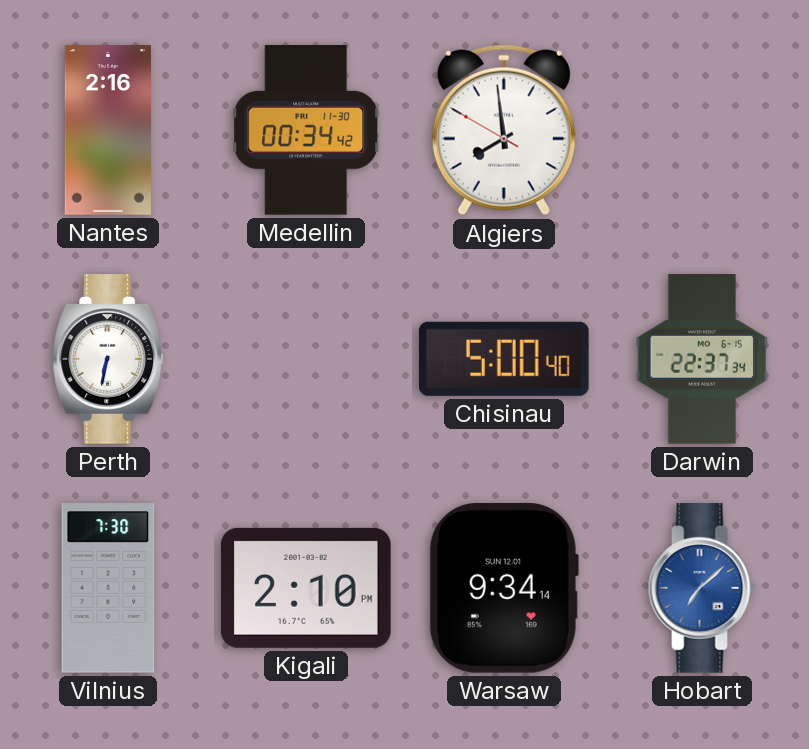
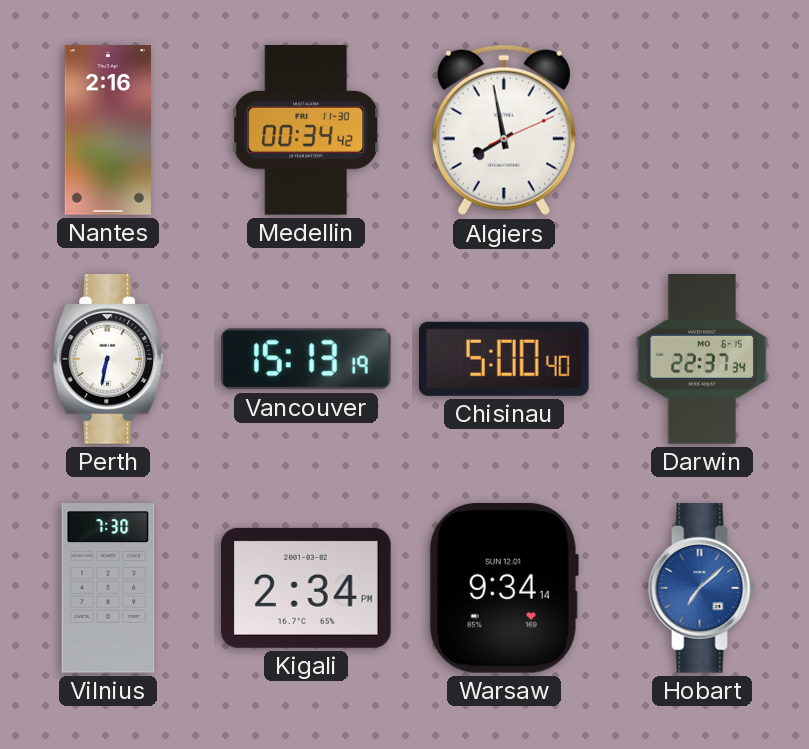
Algiers: 7:58:50 -> 7:58:11
Vancouver: none -> 15:13
Kigali: 2:10 -> 2:34
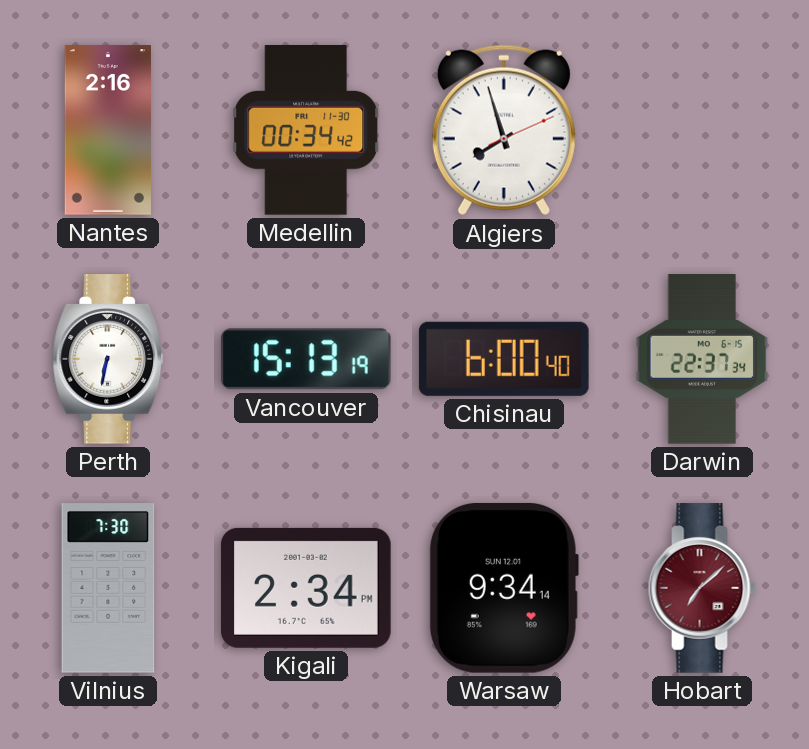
Algiers: 7:58 -> 7:57
Chisinau: 5:00 -> 6:00
Hobart dial: blue -> burgundy
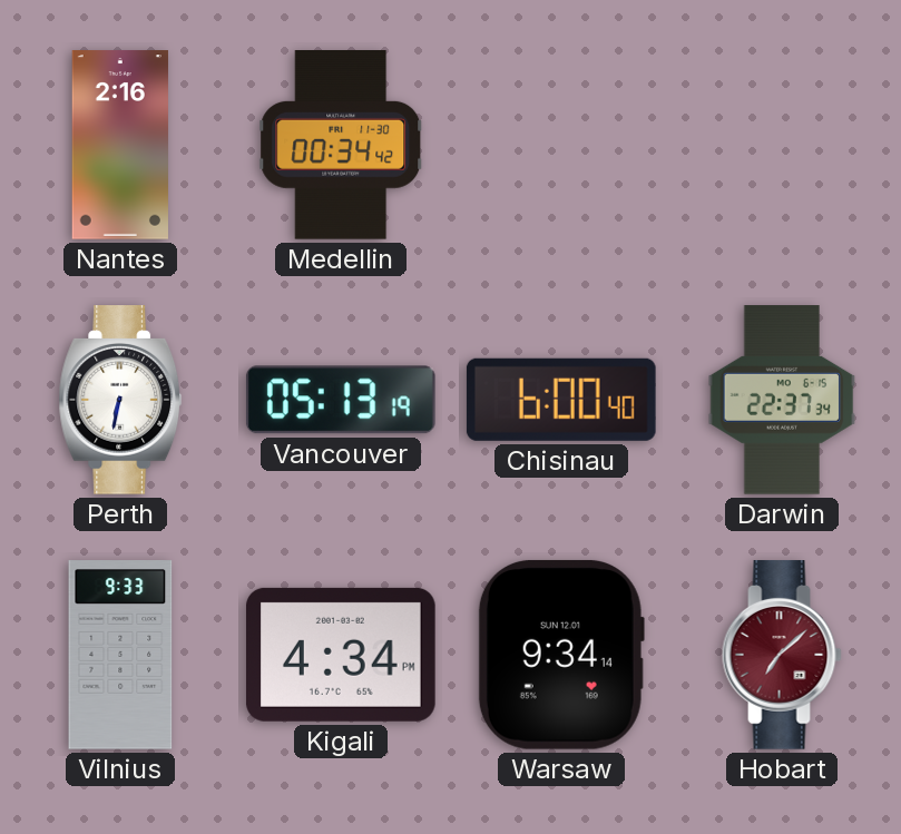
Algiers: 7:57 -> none
Vancouver: 15:13 -> 05:13
Vilnius: 7:30 -> 9:33
Kigali: 2:34 -> 4:34
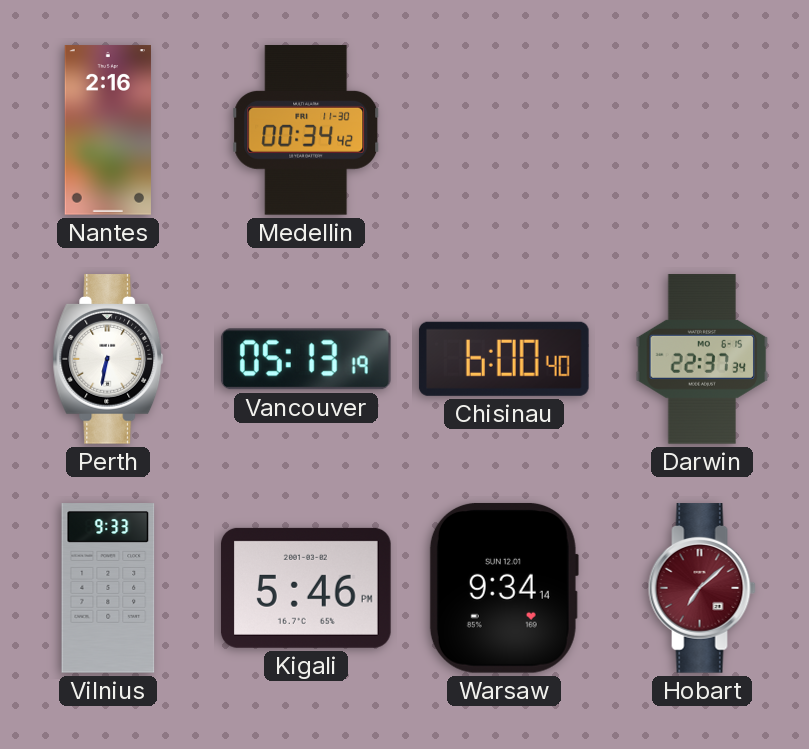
Kigali: 4:34 -> 5:46
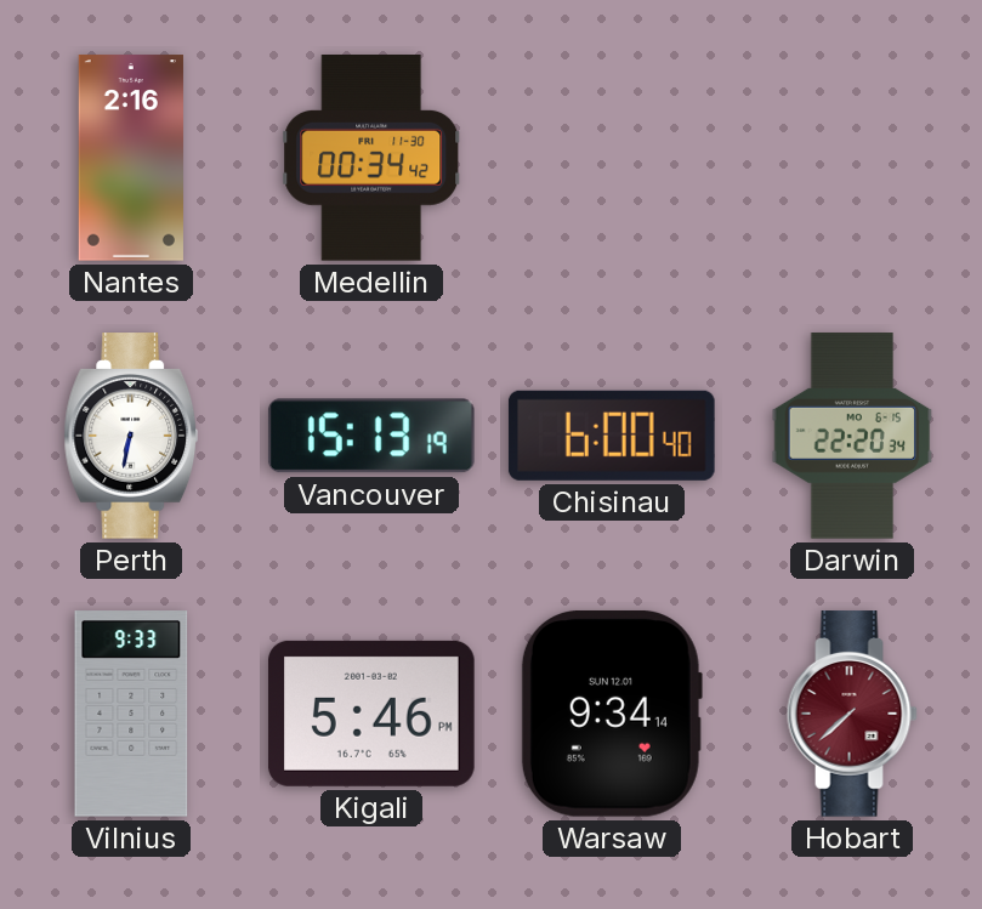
Vancouver: 05:13 -> 15:13
Darwin: 22:37 -> 22:20
Hobart: 7:08 -> 7:38
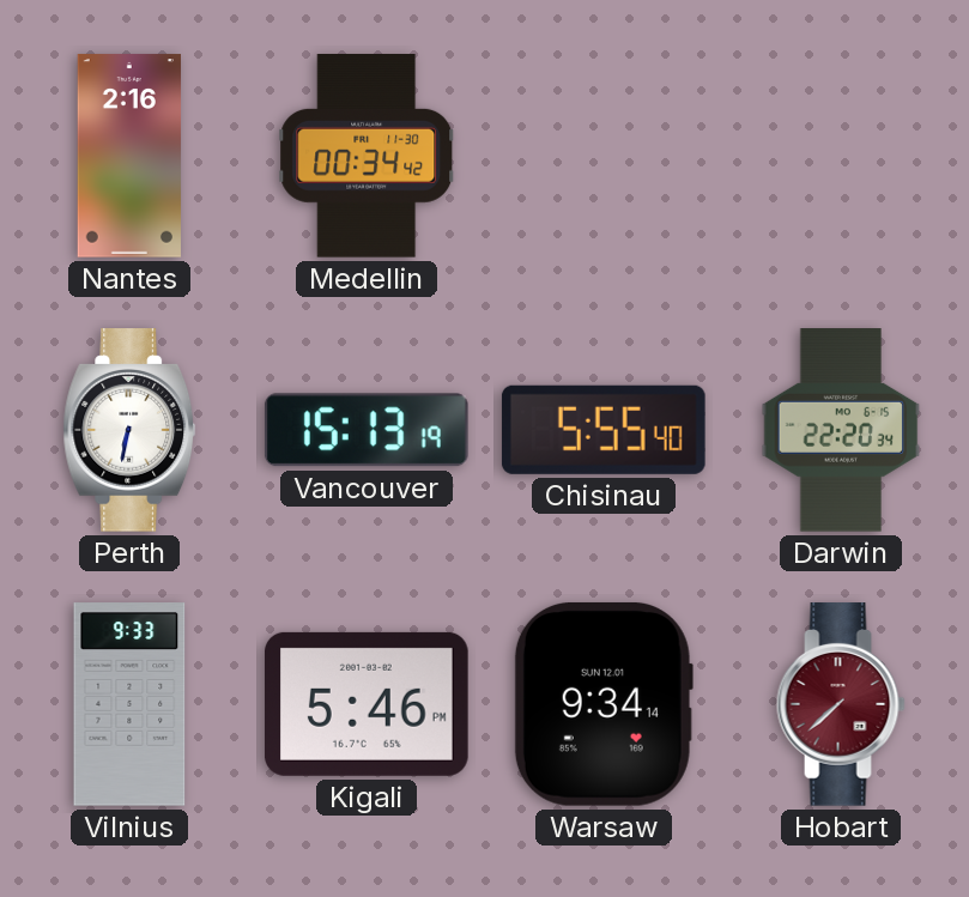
Chisinau: 6:00 -> 5:55
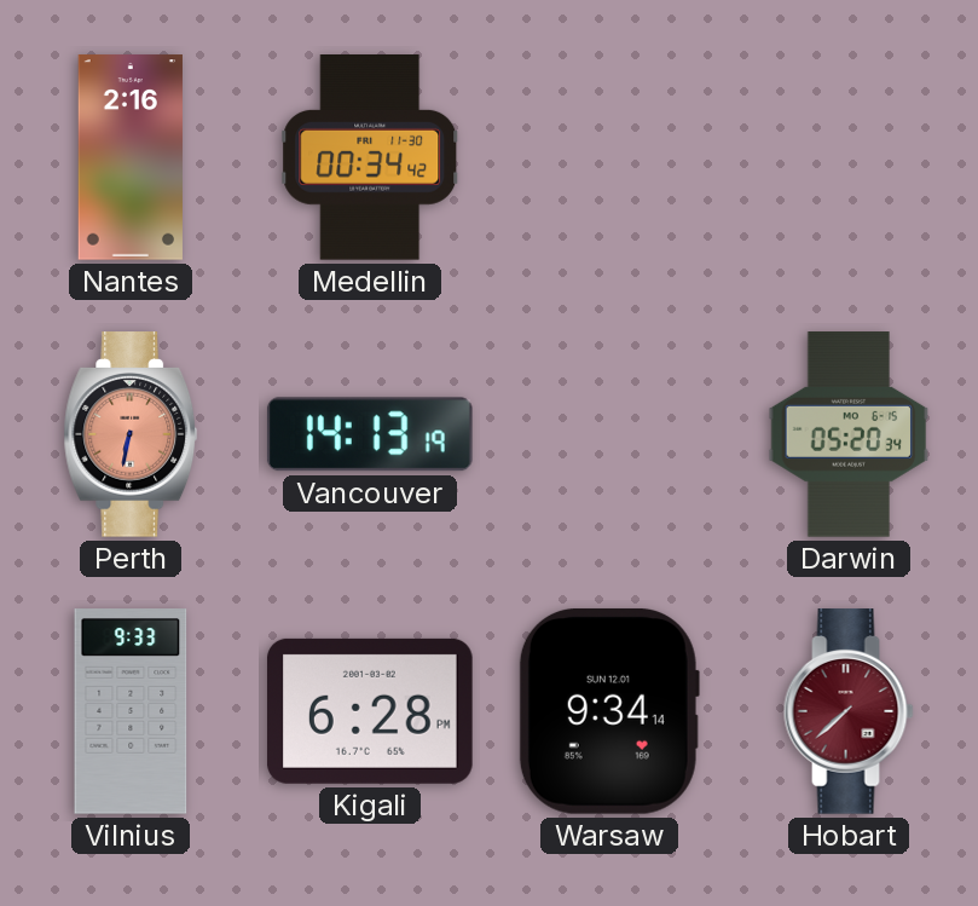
Perth dial: white -> salmon
Vancouver: 15:13 -> 14:13
Chisinau: 5:55 -> none
Darwin: 22:20 -> 05:20
Kigali: 5:46 -> 6:28
